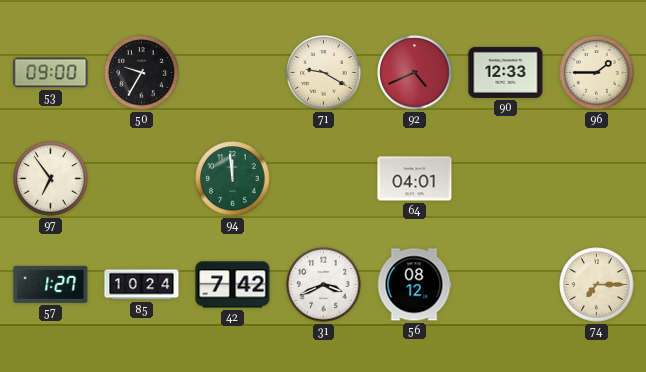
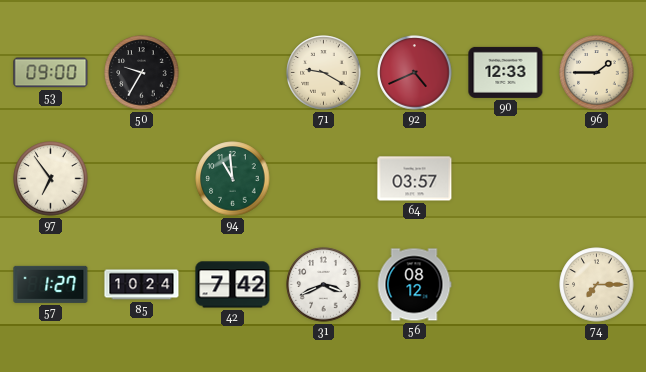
94: 11:59 -> 10:59
64: 04:01 -> 03:57
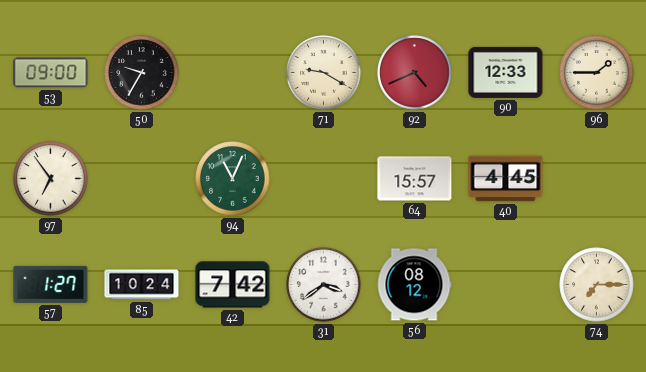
94: 10:59 -> 11:04
64: 03:57 -> 15:57
40: none -> 4:45
31: 3:41 -> 3:39
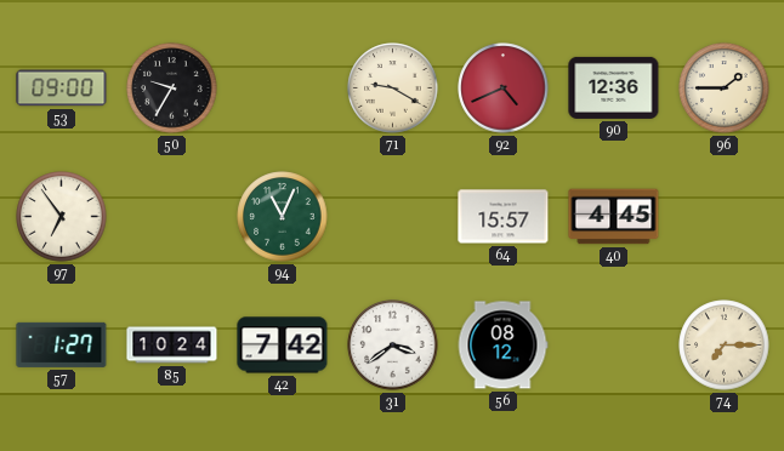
90: 12:33 -> 12:36
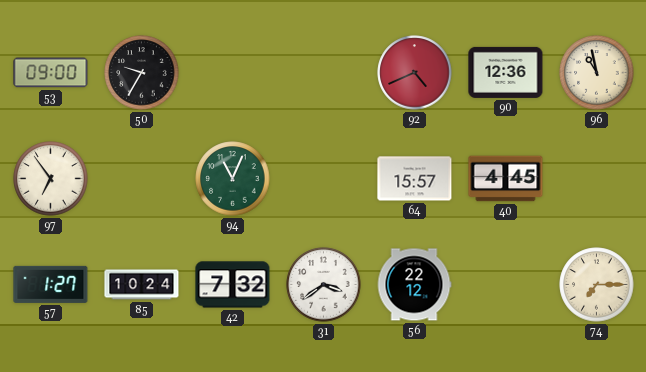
71: 9:20 -> none
96: 1:45 -> 10:58
42: 7:42 -> 7:32
56: 08:12 -> 22:12
